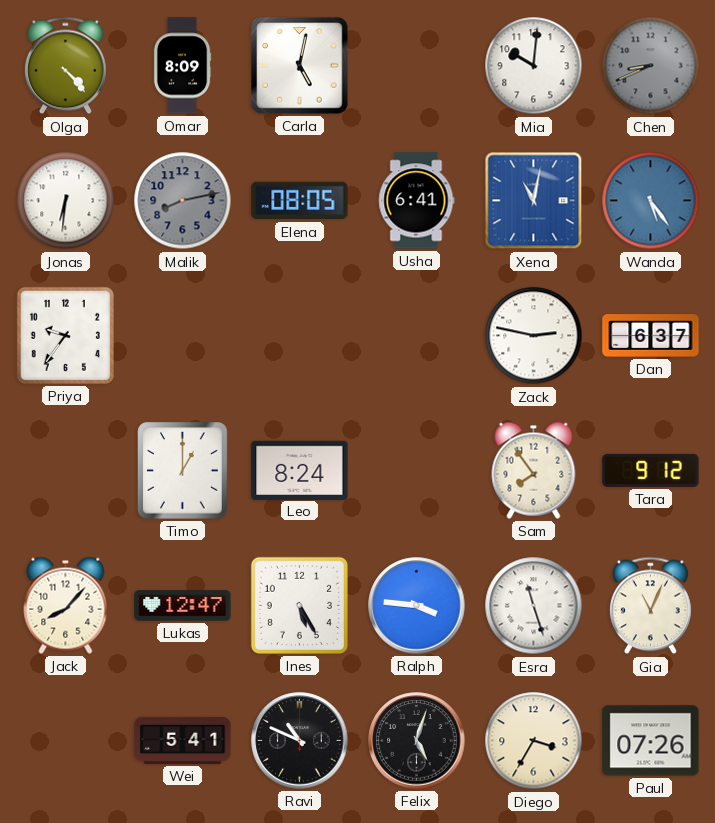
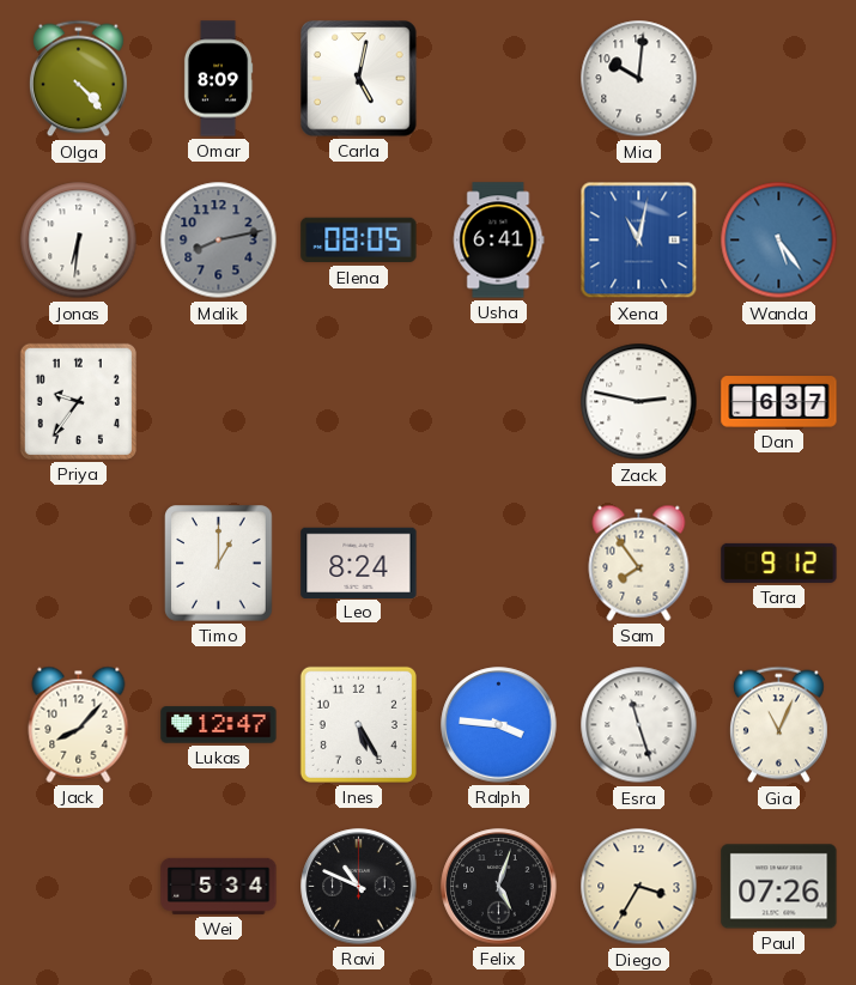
Chen: 8:41 -> none
Wei: 5:41 -> 5:34
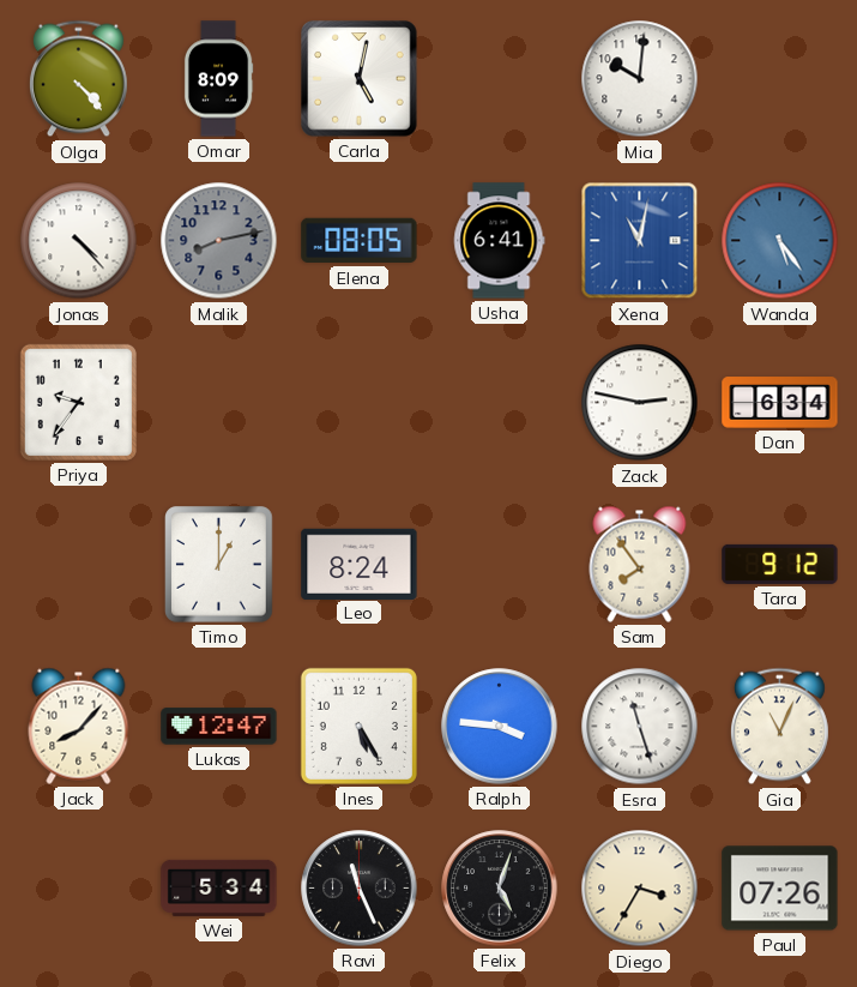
Jonas: 6:31 -> 4:23
Dan: 6:37 -> 6:34
Ravi: 10:49 -> 11:26
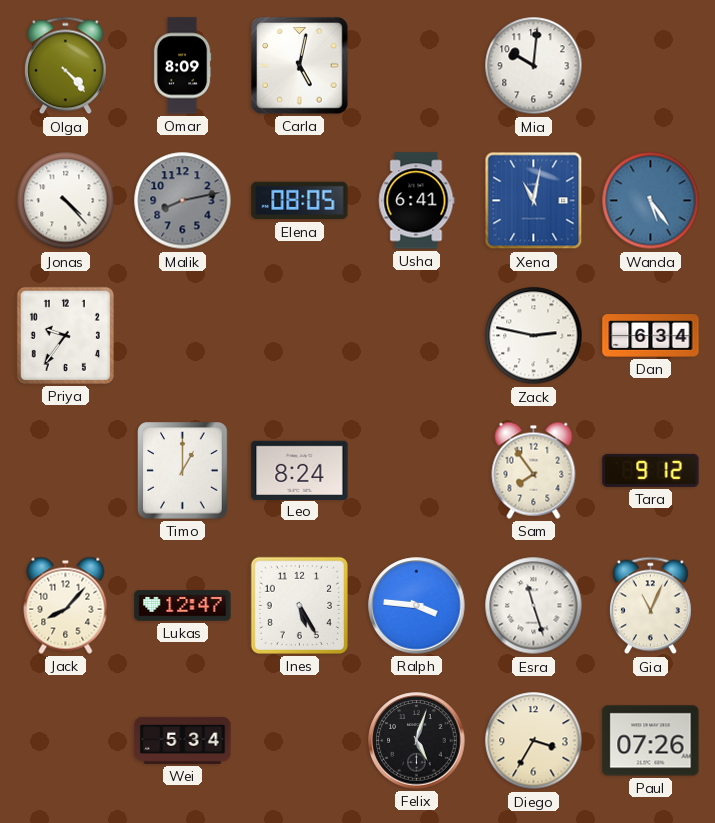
Ravi: 11:26 -> none
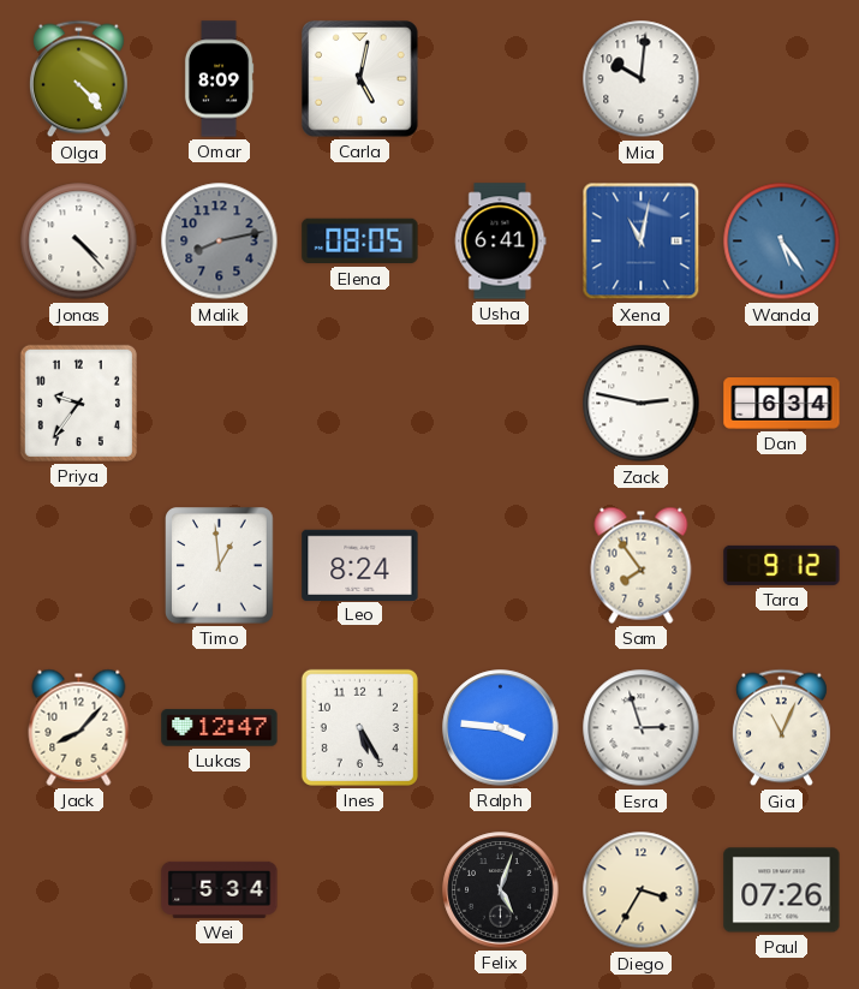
Timo: 1:00 -> 12:59
Esra: 11:27 -> 2:57
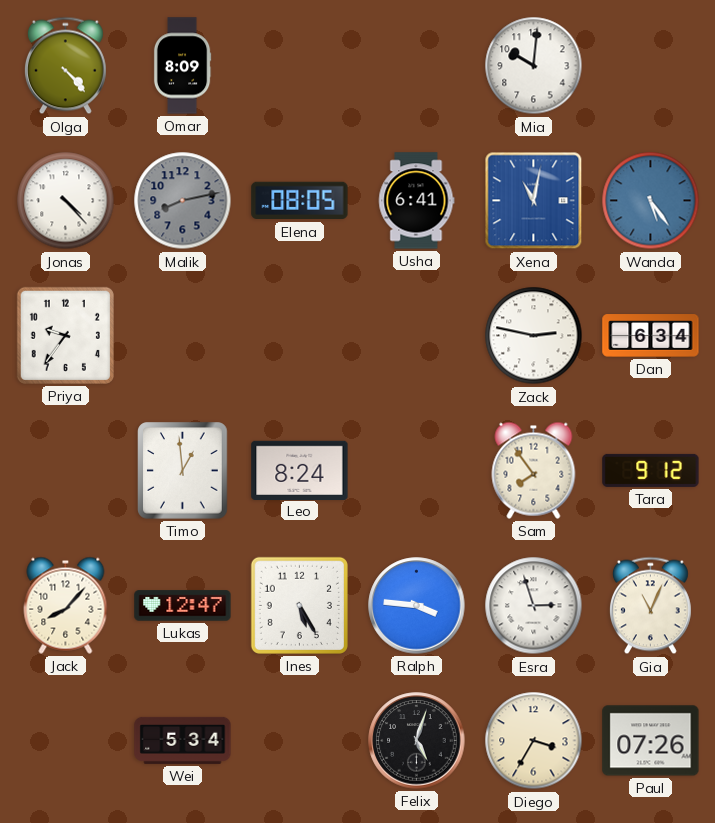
Carla: 5:02 -> none
